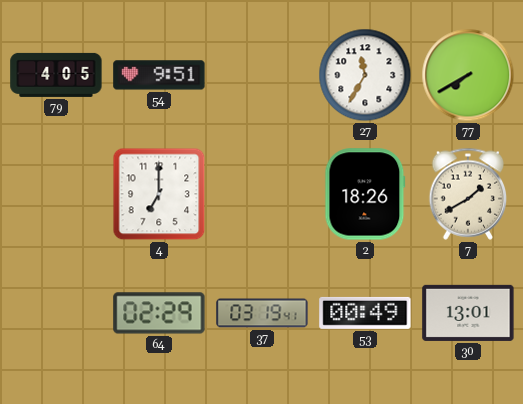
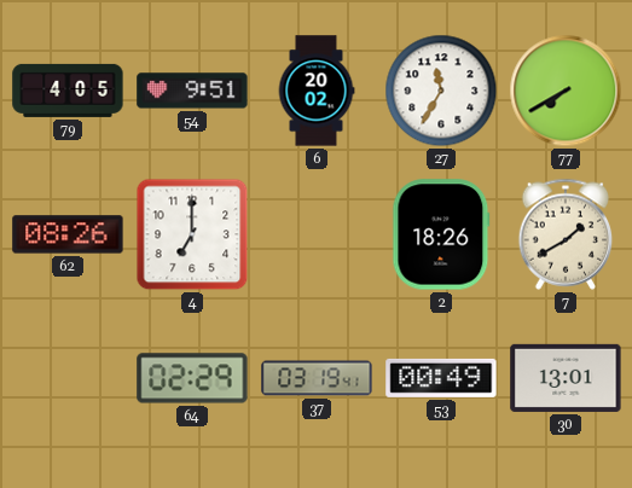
6: none -> 20:02
62: none -> 08:26
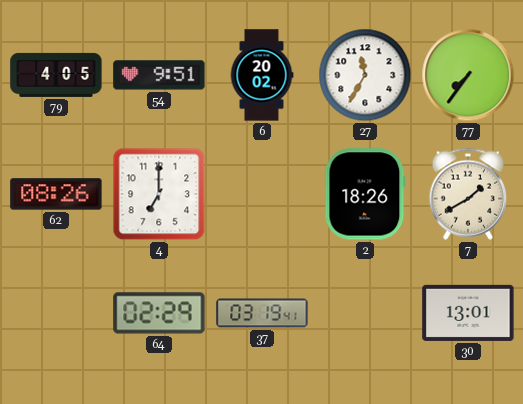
77: 7:40 -> 7:36
53: 00:49 -> none
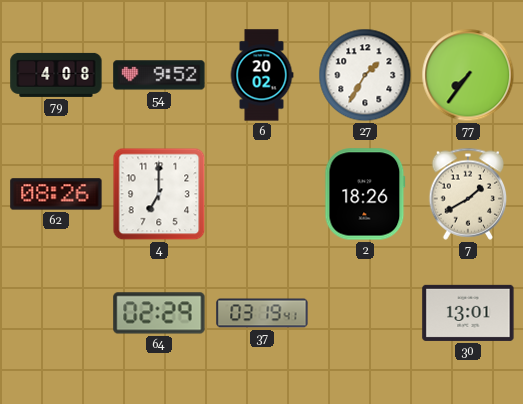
79: 4:05 -> 4:08
54: 9:51 -> 9:52
27: 11:35 -> 1:35
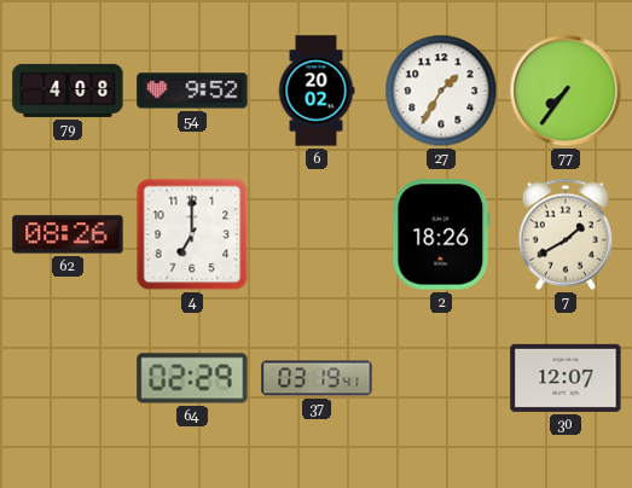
30: 13:01 -> 12:07
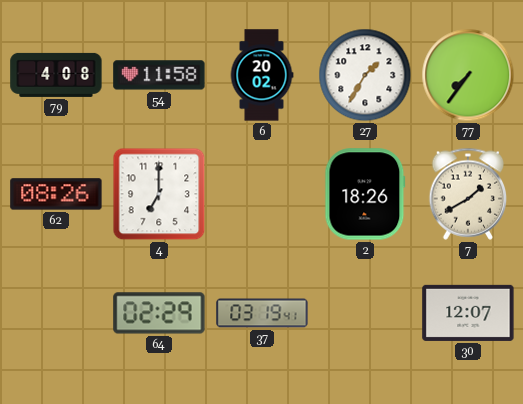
54: 9:52 -> 11:58
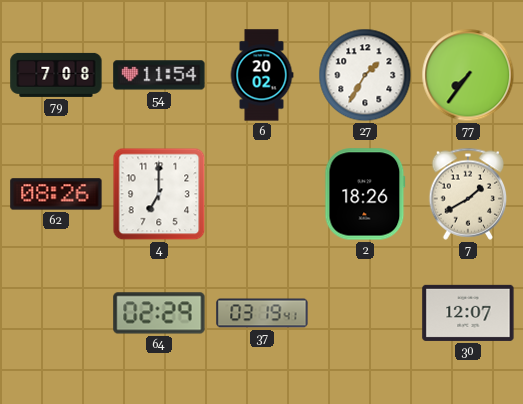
79: 4:08 -> 7:08
54: 11:58 -> 11:54
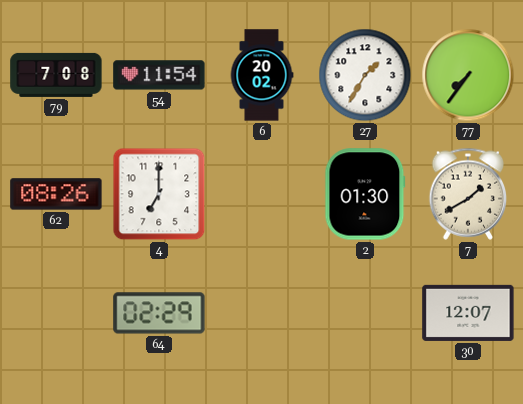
2: 18:26 -> 01:30
37: 03:19 -> none
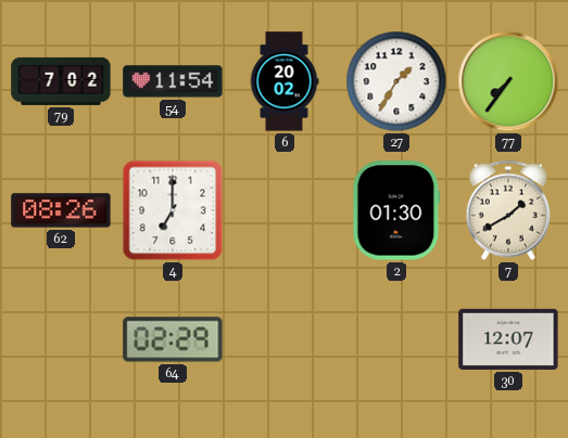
79: 7:08 -> 7:02
